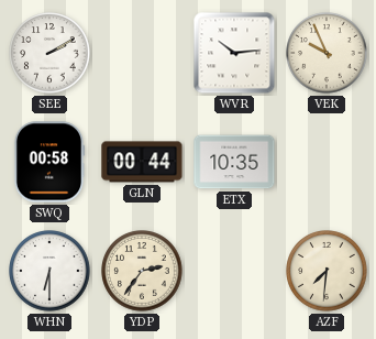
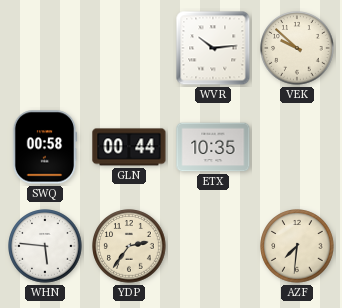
SEE: 2:10 -> none
VEK: 9:56 -> 9:52
WHN: 6:30 -> 5:46
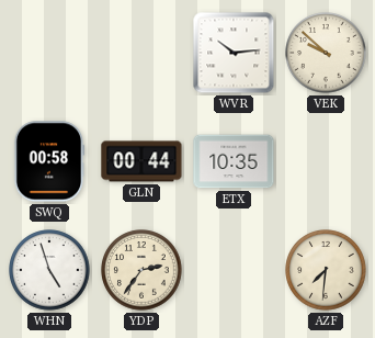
WHN: 5:46 -> 4:57
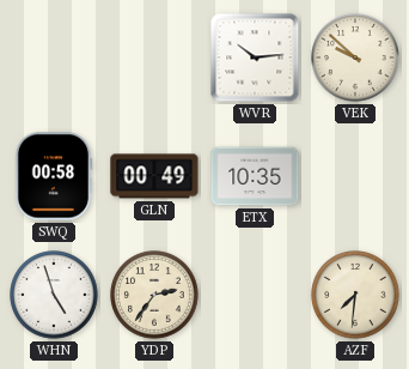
GLN: 00:44 -> 00:49
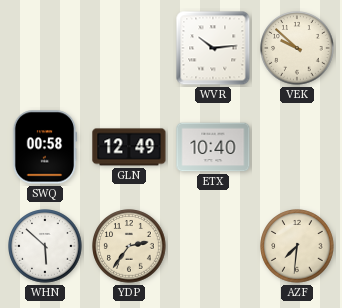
GLN: 00:49 -> 12:49
ETX: 10:35 -> 10:40
WHN: 4:57 -> 5:52
